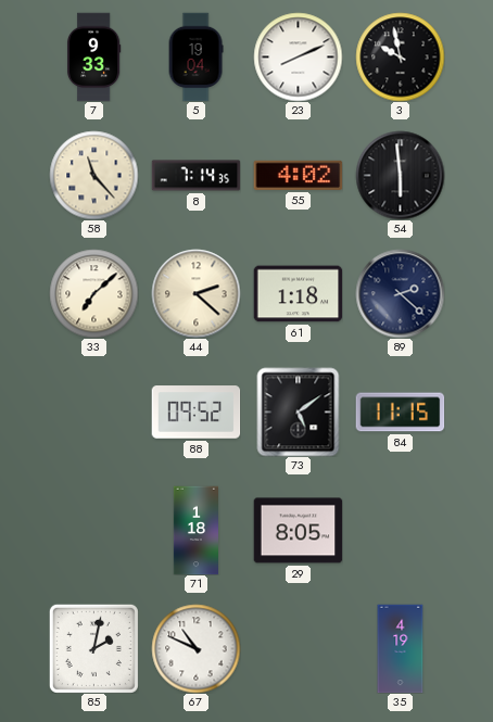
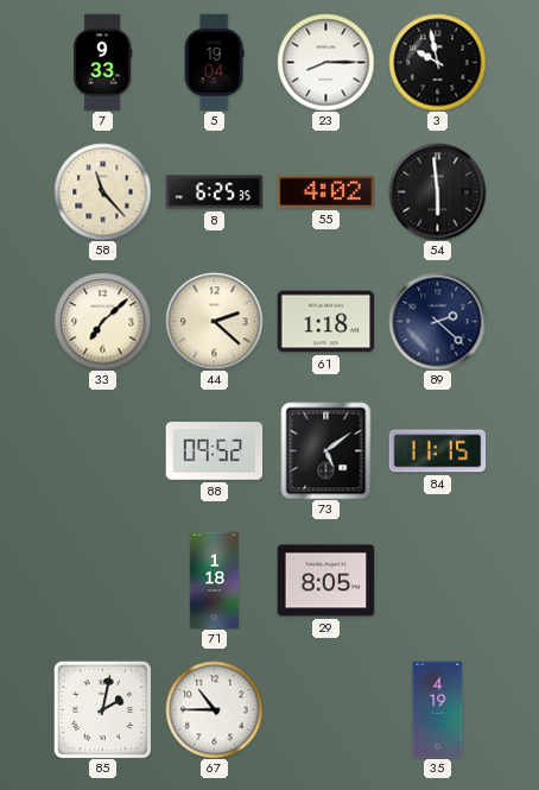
23: 8:11 -> 8:15
8: 7:14 -> 6:25
67: 10:49 -> 10:45
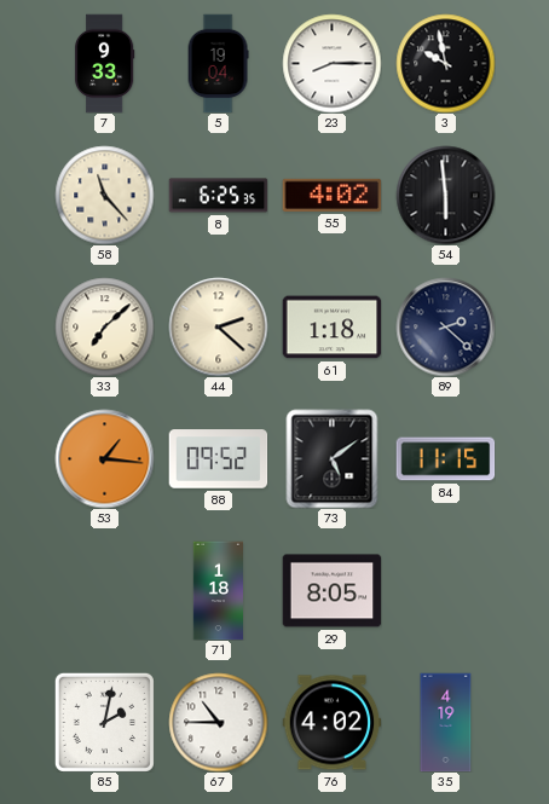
53: none -> 1:16
76: none -> 4:02
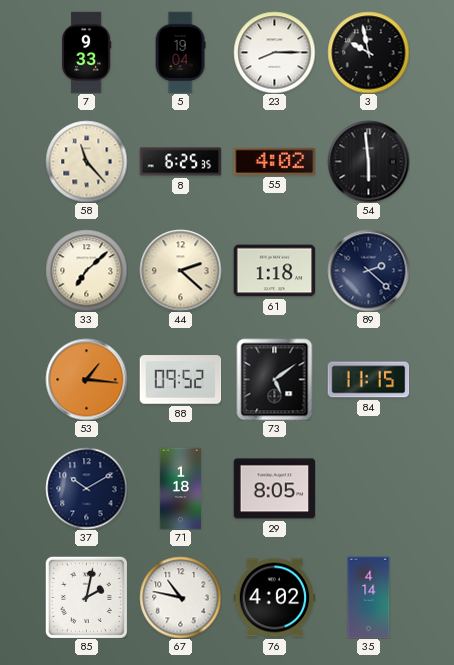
37: none -> 10:10
67: 10:45 -> 10:47
35: 4:19 -> 4:14
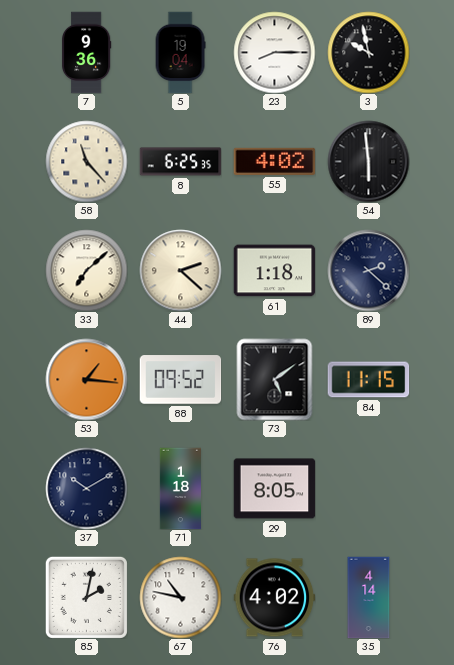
7: 9:33 -> 9:36
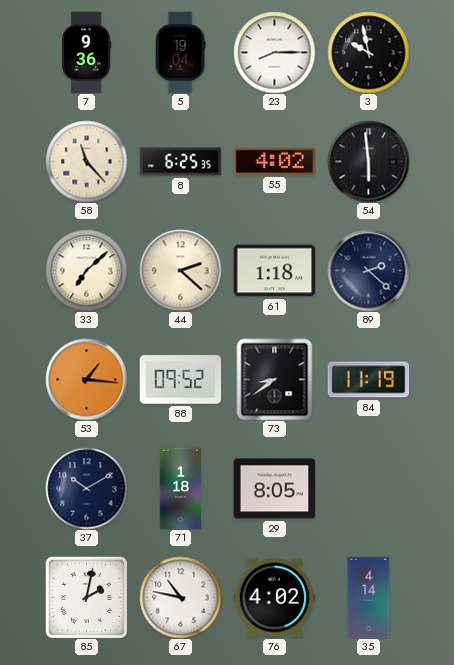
73: 5:09 -> 8:39
84: 11:15 -> 11:19
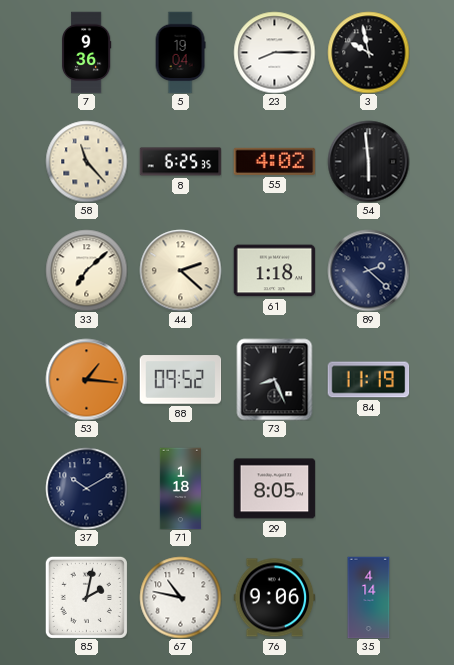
73: 8:39 -> 8:26
76: 4:02 -> 9:06
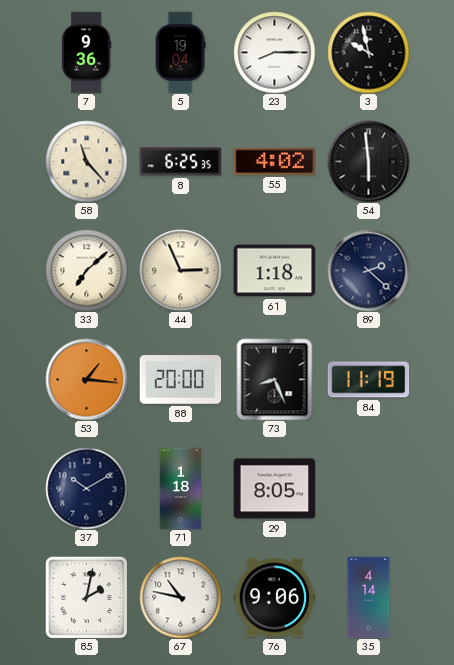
44: 2:22 -> 2:56
88: 09:52 -> 20:00
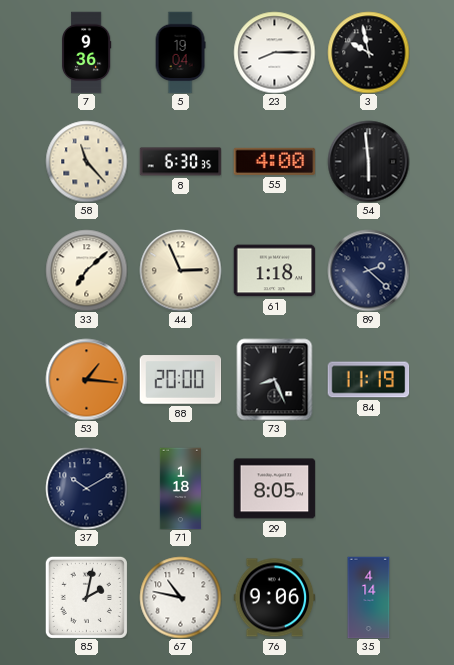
8: 6:25 -> 6:30
55: 4:02 -> 4:00
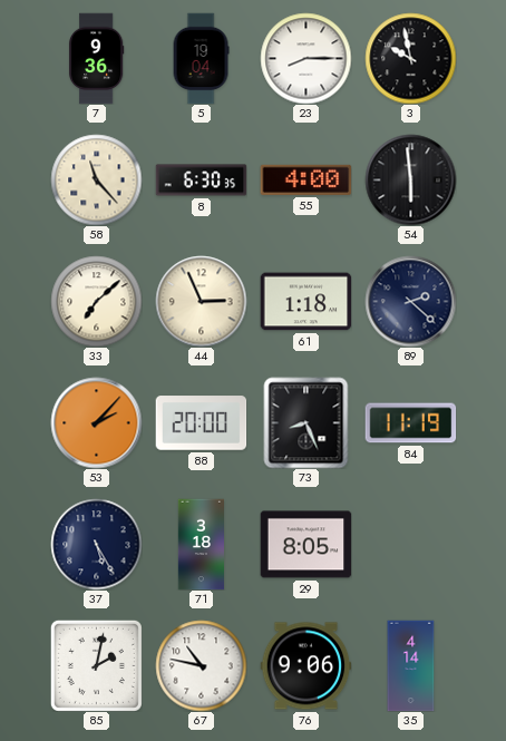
53: 1:16 -> 2:07
37: 10:10 -> 5:25
71: 1:18 -> 3:18
